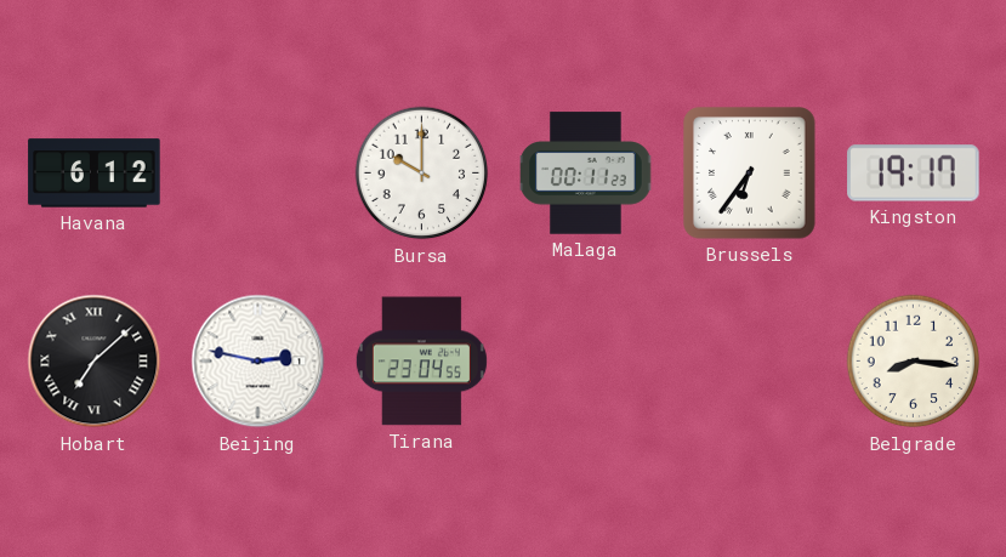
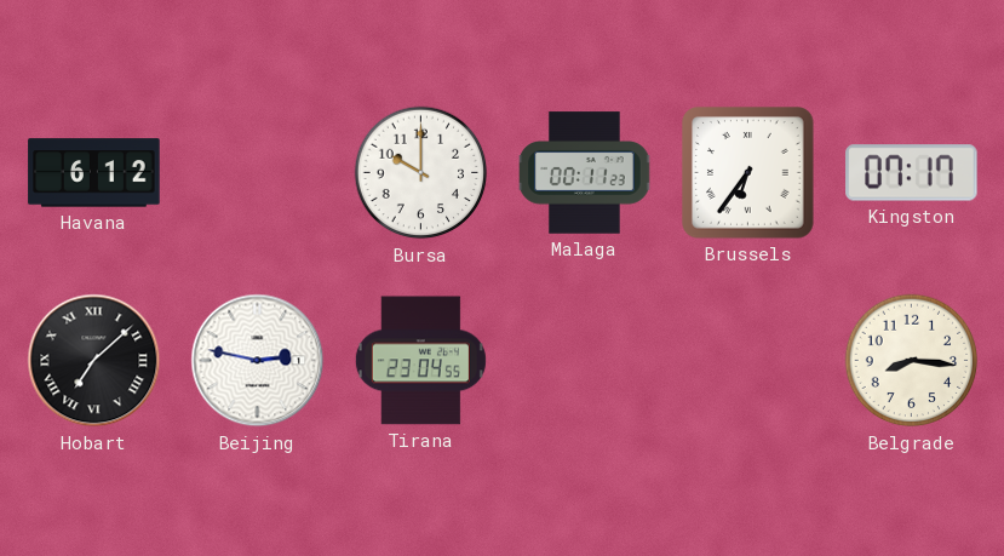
Kingston: 19:17 -> 07:17
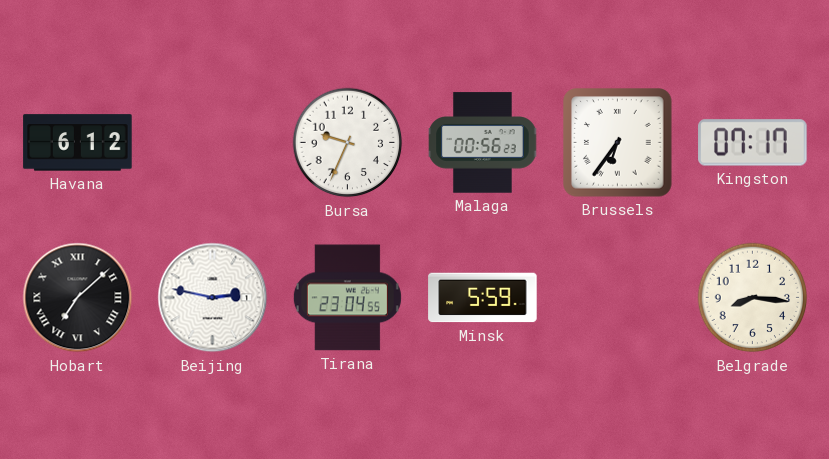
Bursa: 10:00 -> 9:34
Malaga: 00:11 -> 00:56
Minsk: none -> 5:59
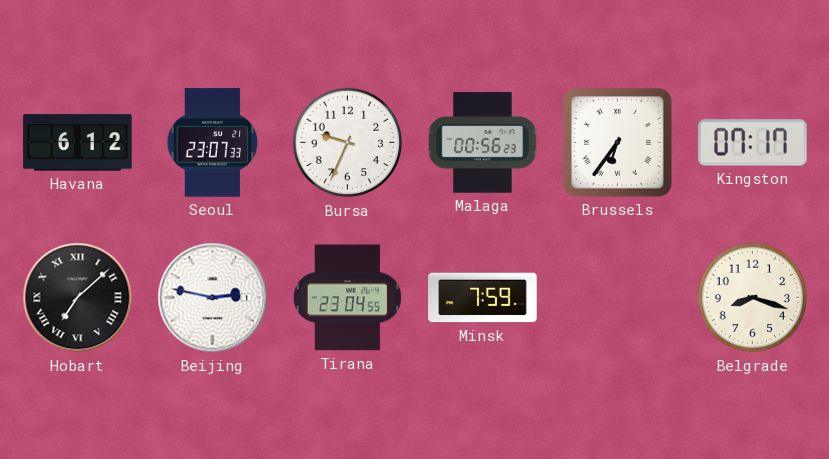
Seoul: none -> 23:07
Minsk: 5:59 -> 7:59
Belgrade: 8:16 -> 8:18
